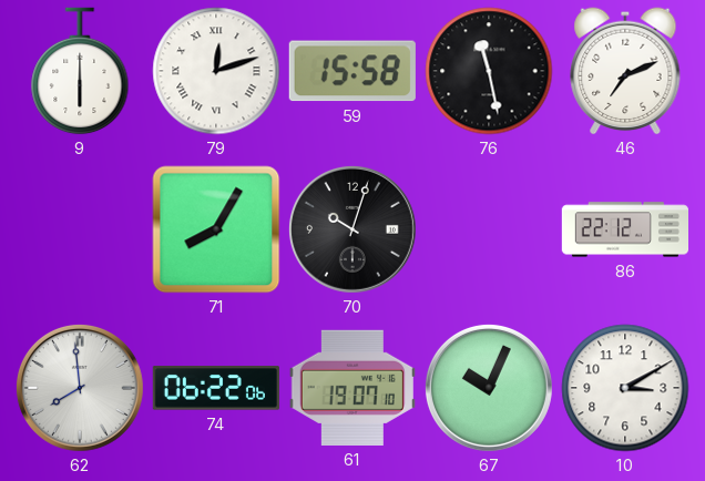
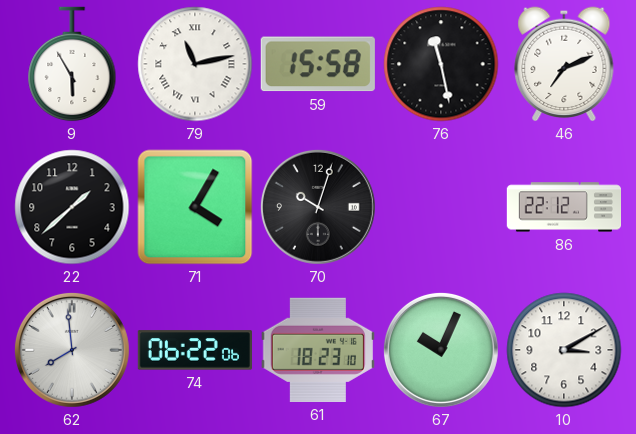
9: 6:00 -> 5:55
79: 12:12 -> 11:13
22: none -> 1:38
71: 8:05 -> 4:05
61: 19:07 -> 18:23
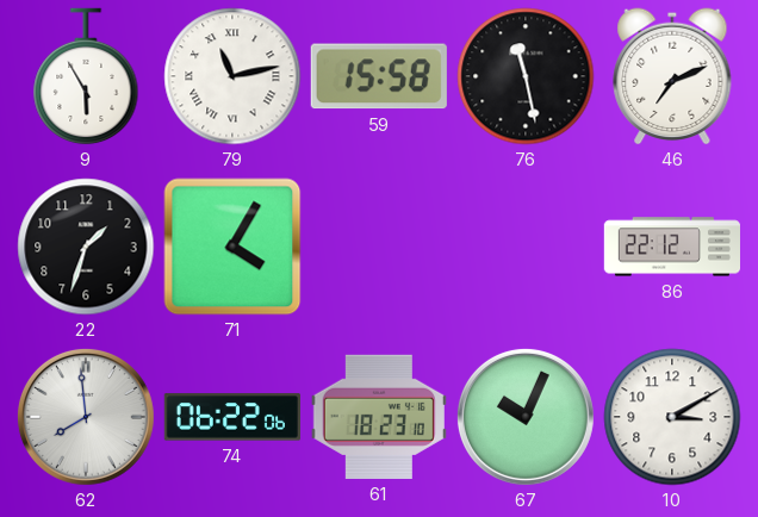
22: 1:38 -> 1:33
70: 10:03 -> none
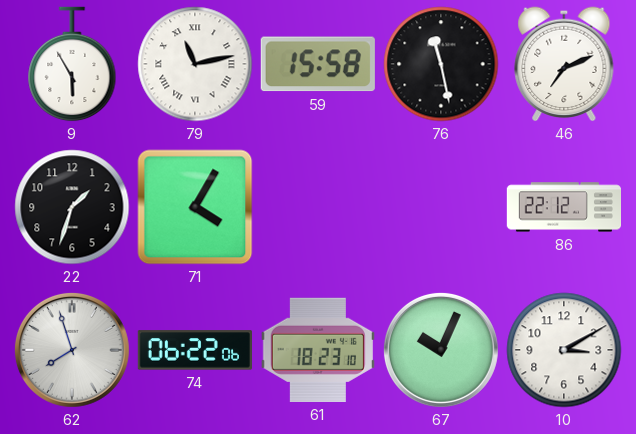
62: 7:59 -> 7:57
